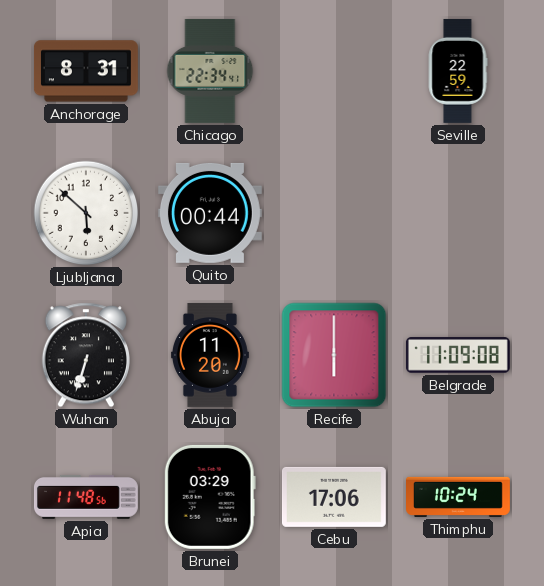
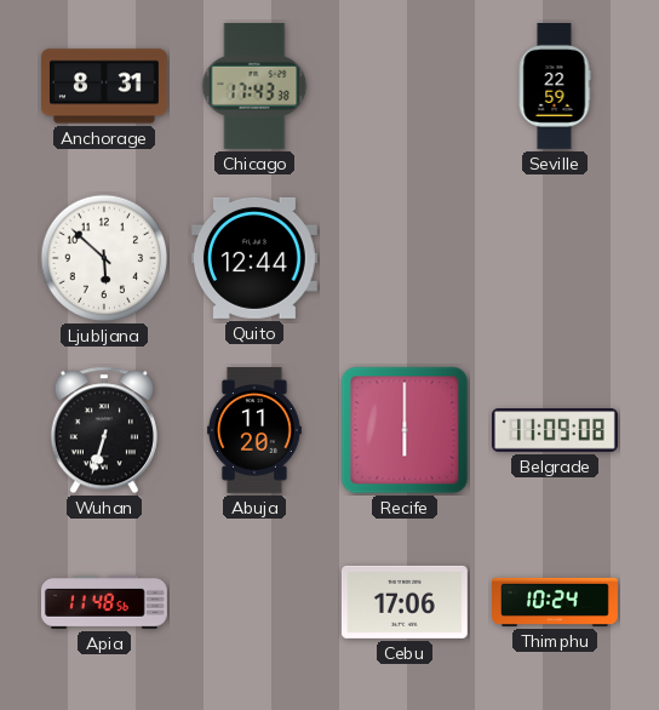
Chicago: 22:34 -> 17:43
Quito: 00:44 -> 12:44
Brunei: 03:29 -> none
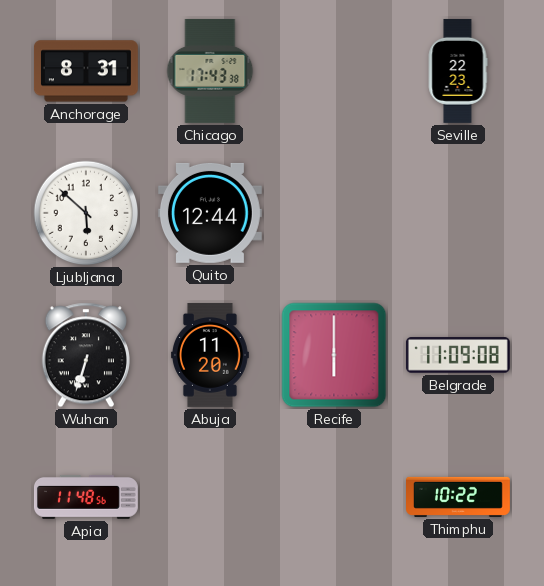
Seville: 22:59 -> 22:23
Cebu: 17:06 -> none
Thimphu: 10:24 -> 10:22
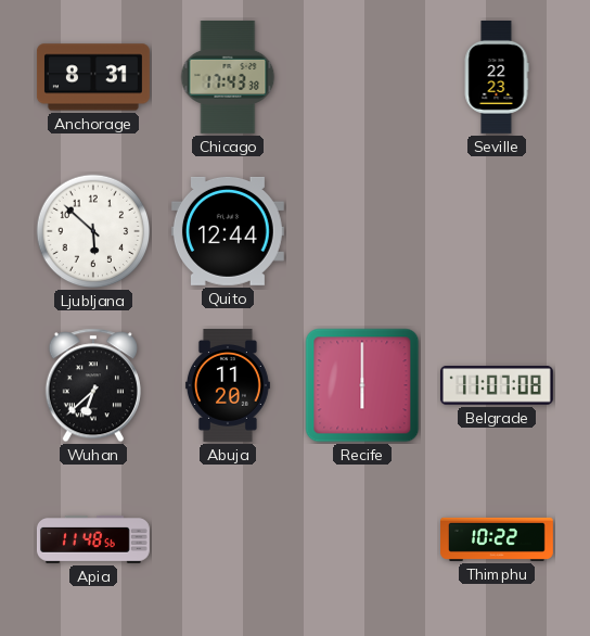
Wuhan: 6:33 -> 6:38
Belgrade: 11:09 -> 11:07
